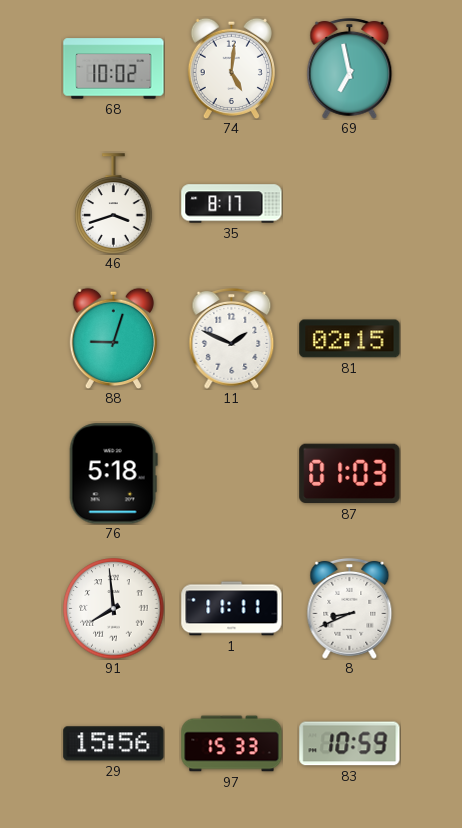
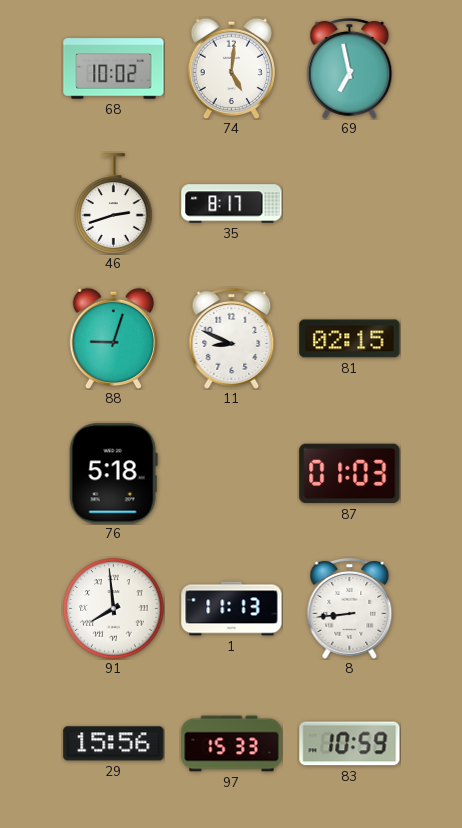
46: 3:42 -> 2:42
11: 1:49 -> 8:49
1: 11:11 -> 11:13
8: 8:41 -> 8:44
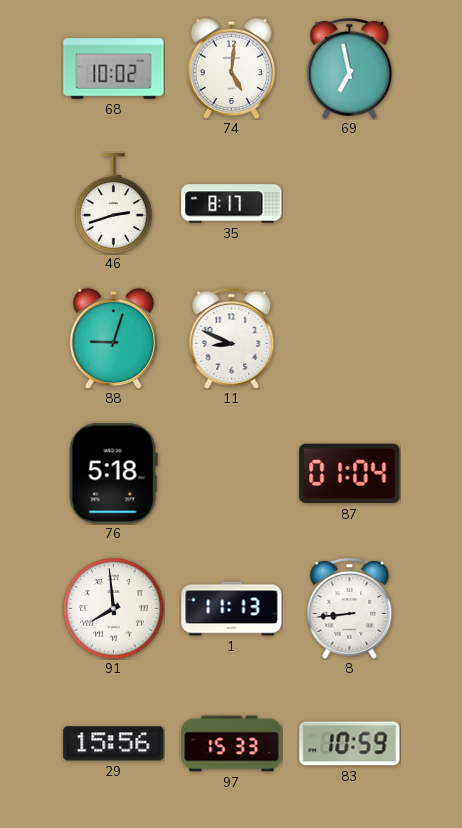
81: 02:15 -> none
87: 01:03 -> 01:04
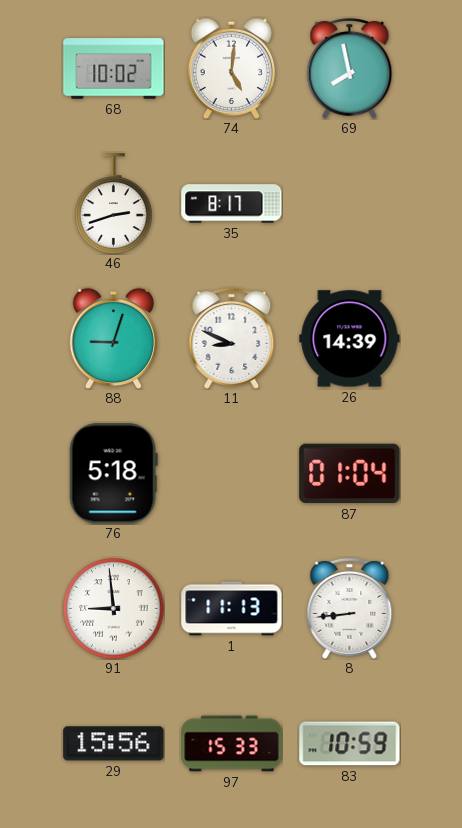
69: 6:58 -> 7:58
26: none -> 14:39
91: 7:59 -> 8:59
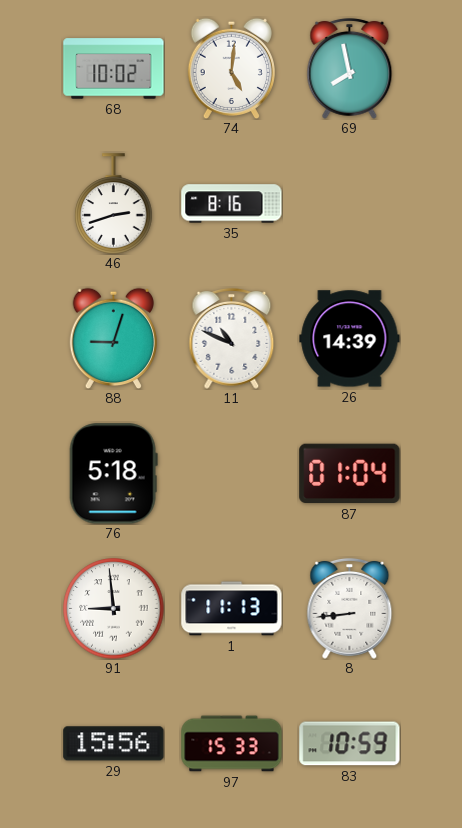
35: 8:17 -> 8:16
11: 8:49 -> 10:49
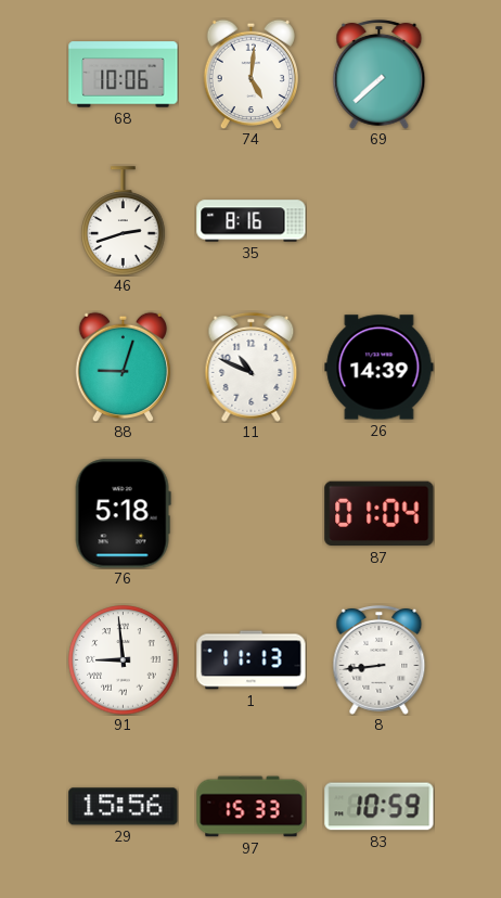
68: 10:02 -> 10:06
69: 7:58 -> 7:38
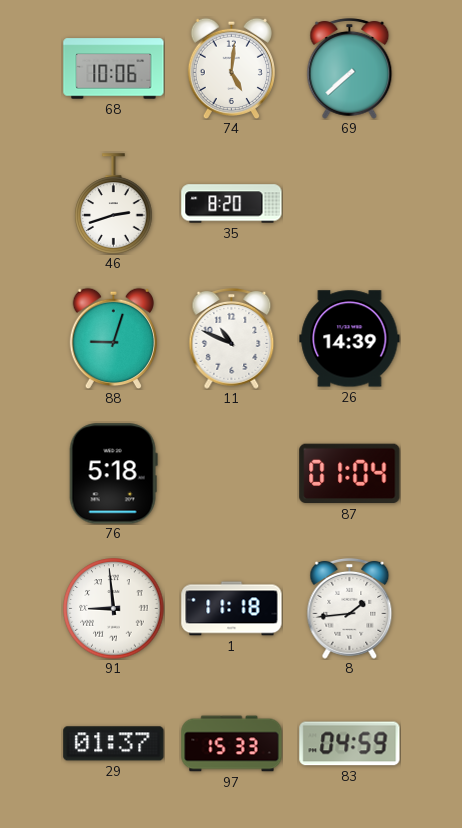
35: 8:16 -> 8:20
1: 11:13 -> 11:18
8: 8:44 -> 1:44
29: 15:56 -> 01:37
83: 10:59 -> 04:59
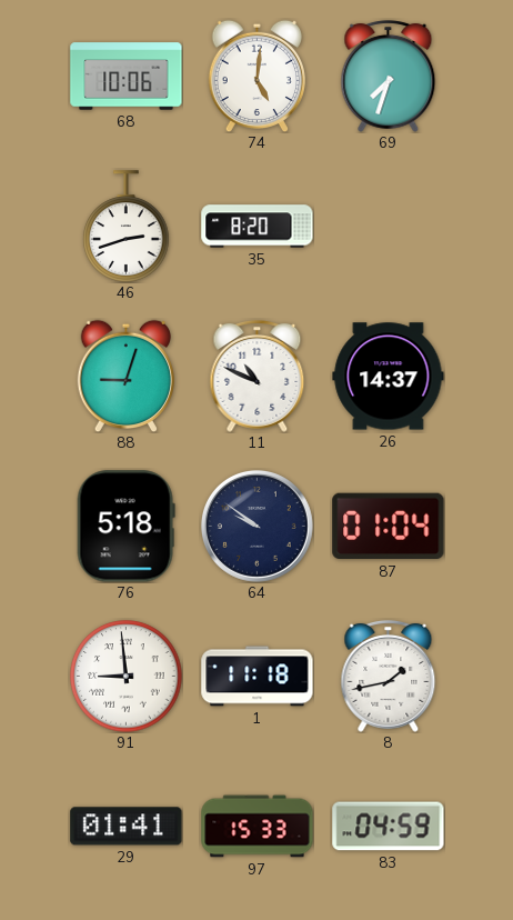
69: 7:38 -> 7:33
26: 14:39 -> 14:37
64: none -> 9:51
8: 1:44 -> 1:43
29: 01:37 -> 01:41
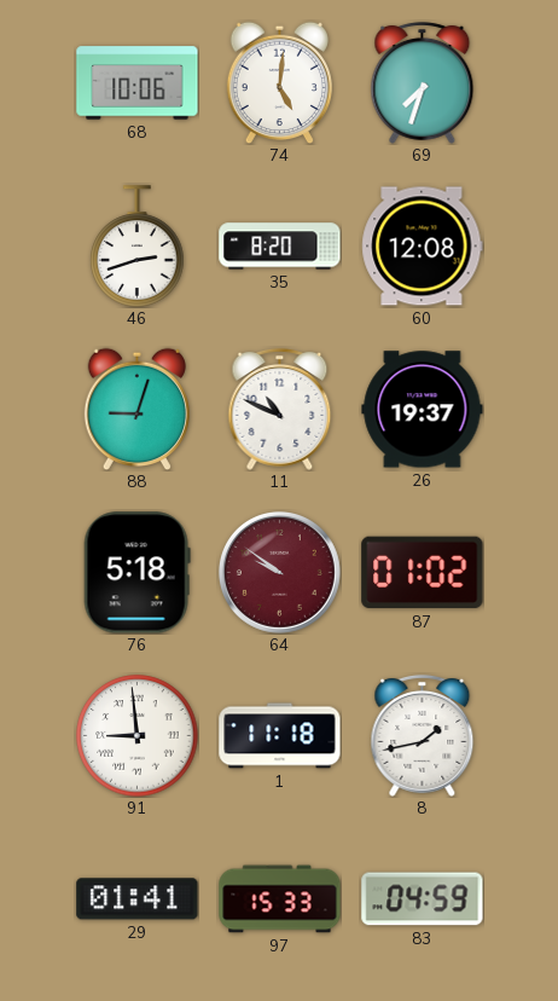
60: none -> 12:08
26: 14:37 -> 19:37
64 dial: navy -> burgundy
87: 01:04 -> 01:02
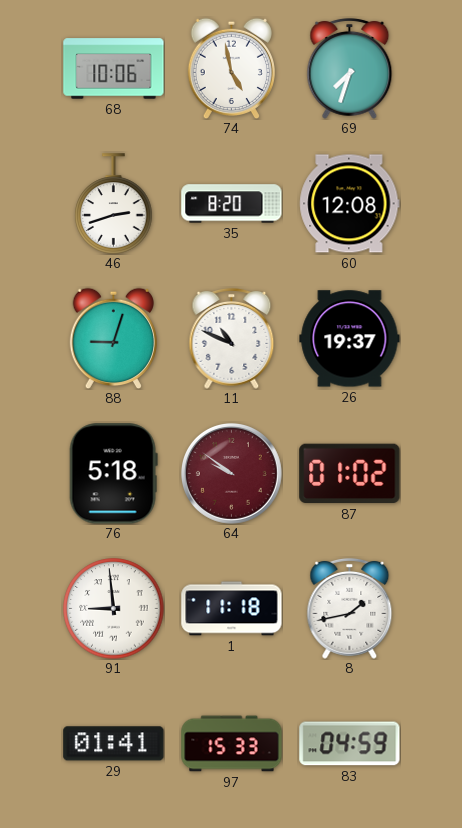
74: 5:01 -> 4:58
